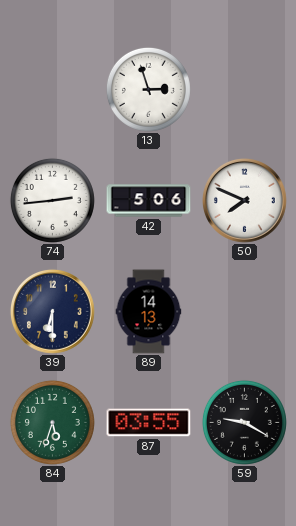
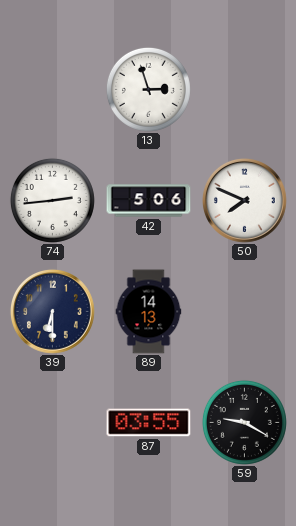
84: 5:33 -> none
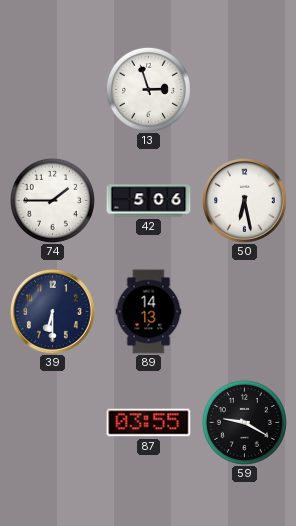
74: 2:44 -> 1:45
50: 7:49 -> 6:28
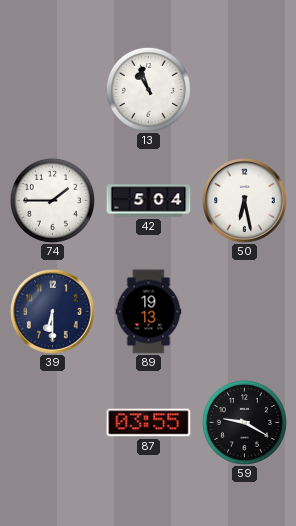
13: 2:57 -> 10:57
42: 5:06 -> 5:04
89: 14:13 -> 19:13
